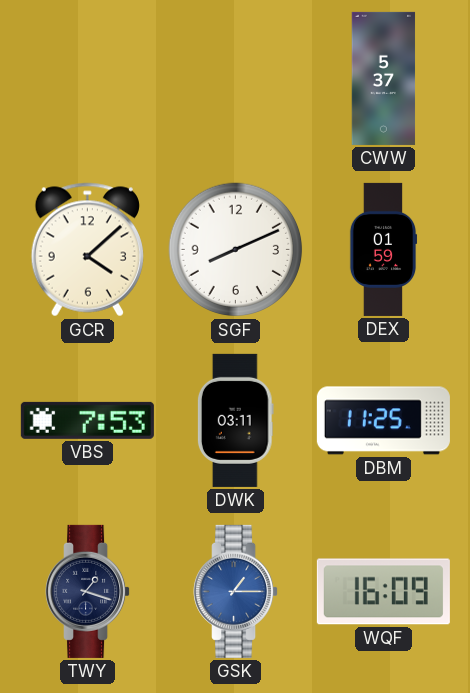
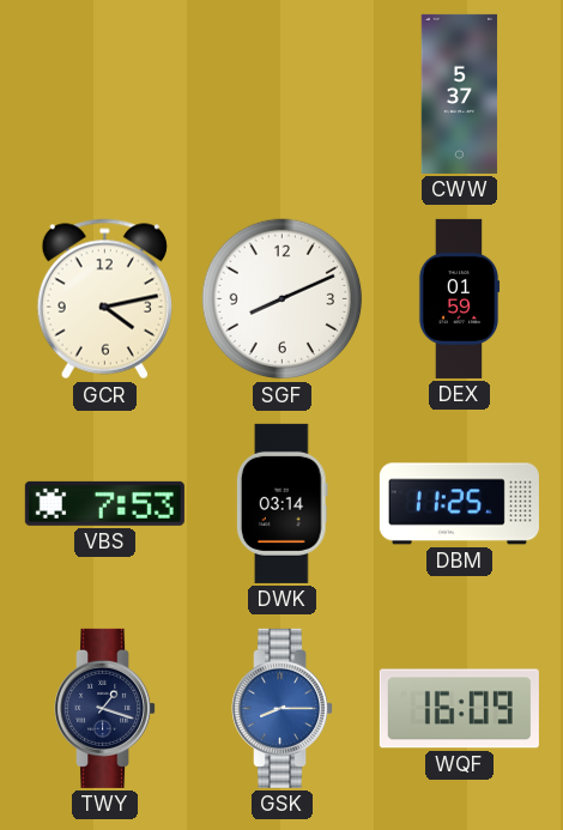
GCR: 4:08 -> 4:13
DWK: 03:11 -> 03:14
GSK: 1:15 -> 8:15
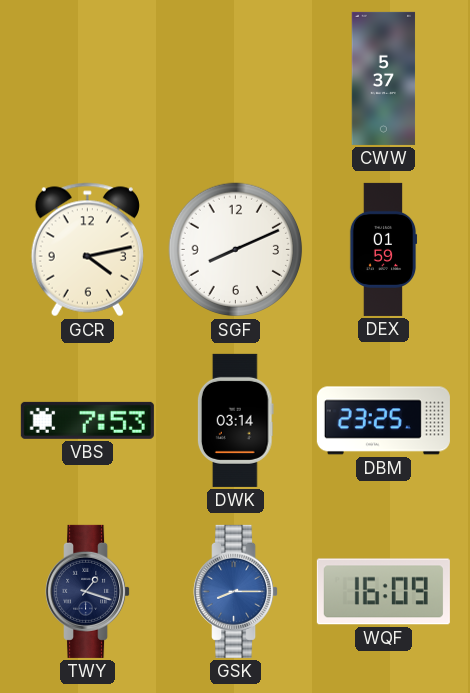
DBM: 11:25 -> 23:25
